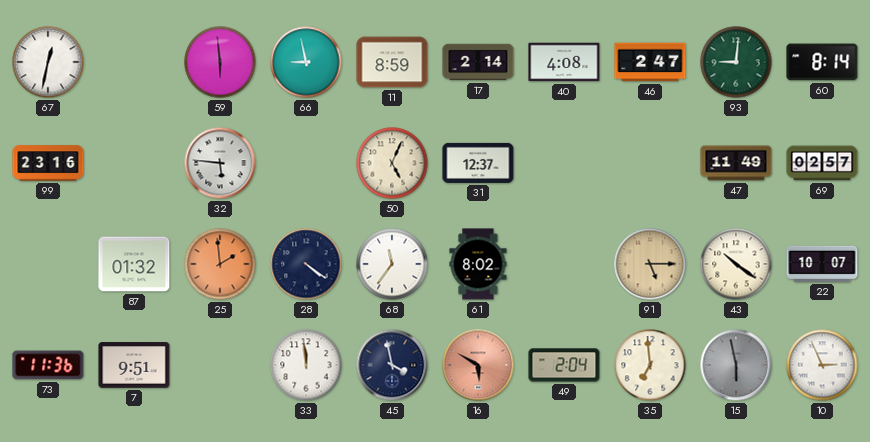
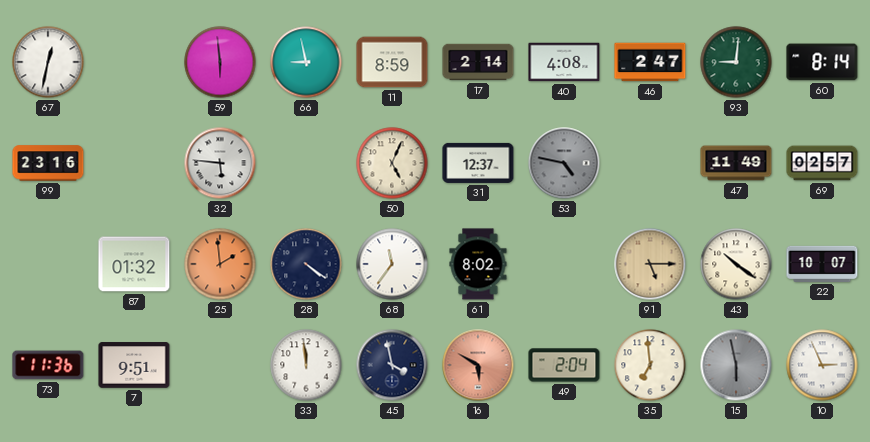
53: none -> 4:47
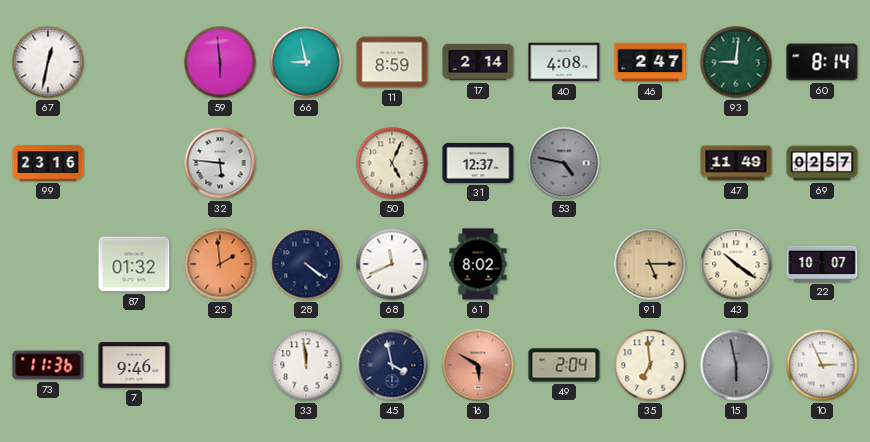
68: 11:36 -> 11:41
7: 9:51 -> 9:46
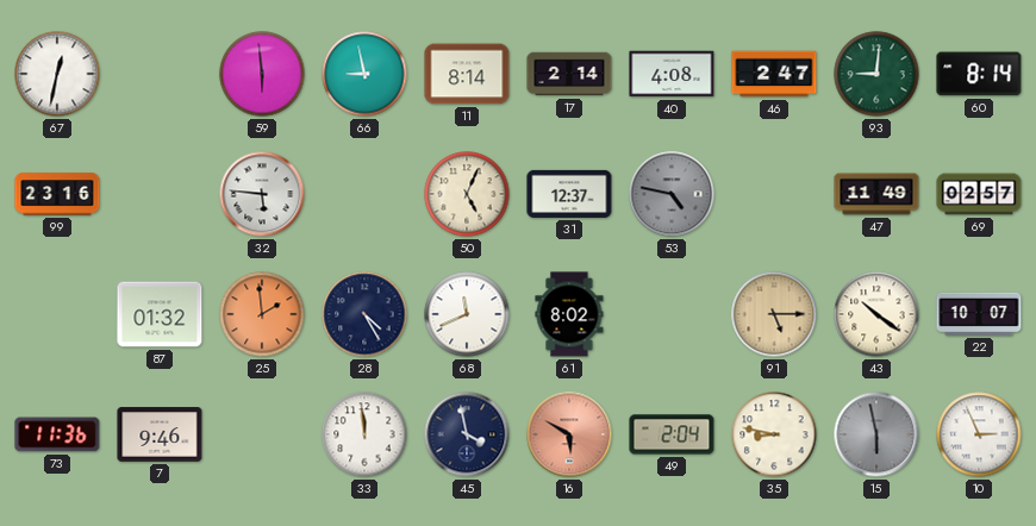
11: 8:59 -> 8:14
28: 4:21 -> 4:25
35: 6:59 -> 8:47
